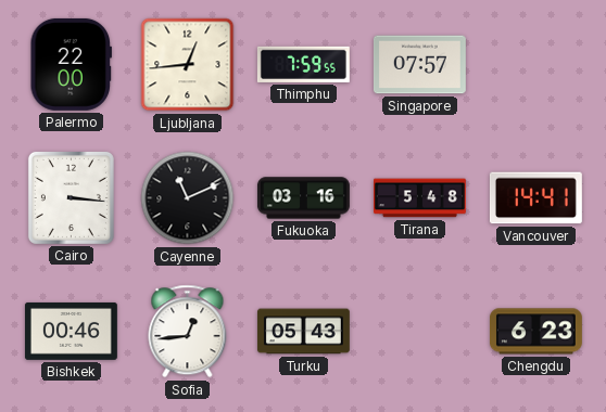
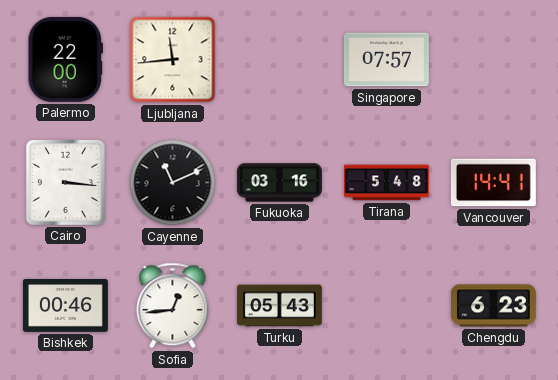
Ljubljana: 12:44 -> 11:44
Thimphu: 7:59 -> none
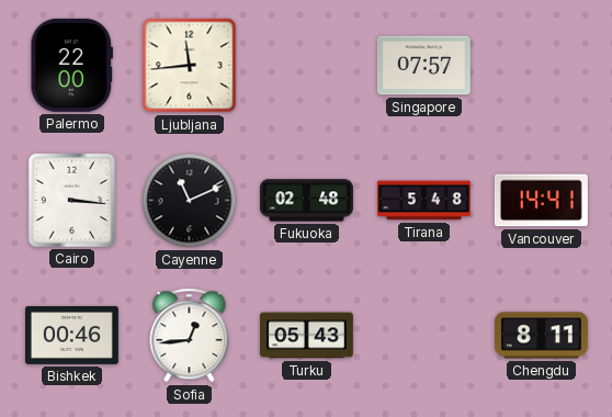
Fukuoka: 03:16 -> 02:48
Chengdu: 6:23 -> 8:11
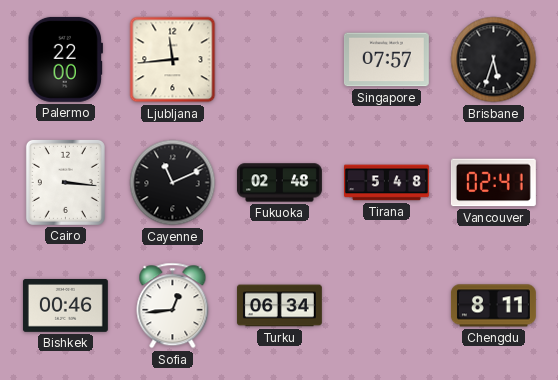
Brisbane: none -> 5:33
Vancouver: 14:41 -> 02:41
Turku: 05:43 -> 06:34
